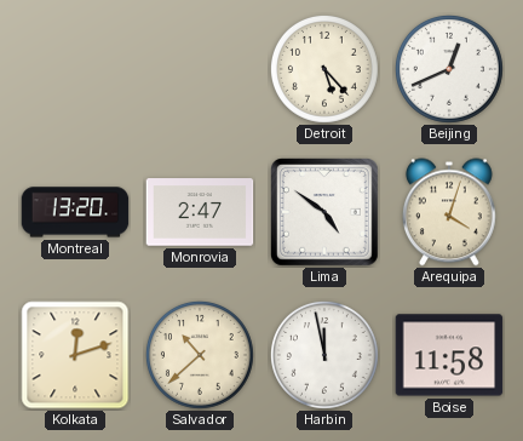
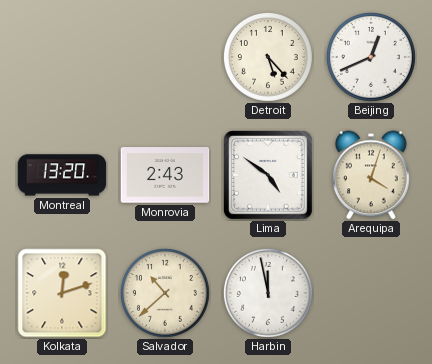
Monrovia: 2:47 -> 2:43
Boise: 11:58 -> none
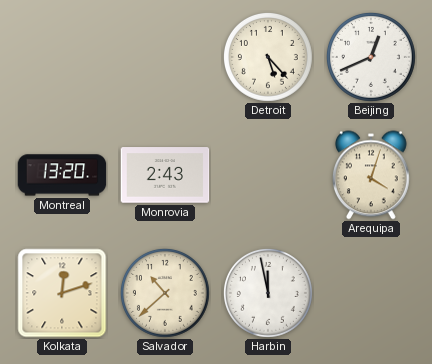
Lima: 4:51 -> none
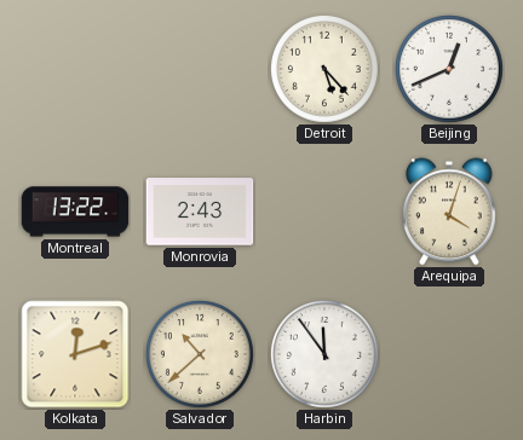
Montreal: 13:20 -> 13:22
Harbin: 11:58 -> 11:54
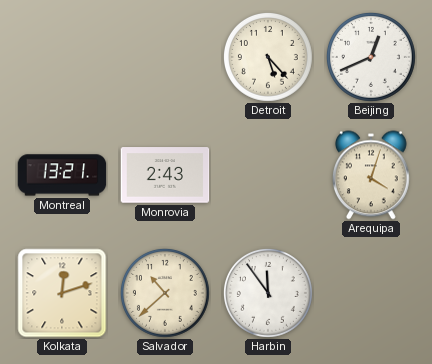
Montreal: 13:22 -> 13:21
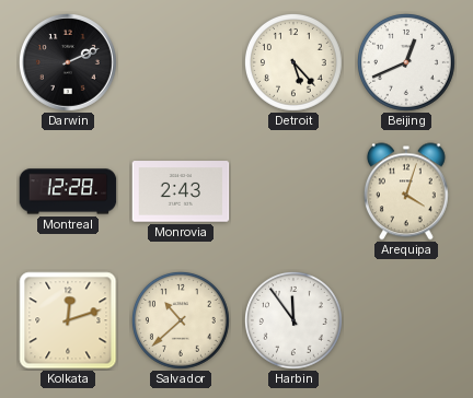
Darwin: none -> 2:11
Montreal: 13:21 -> 12:28
